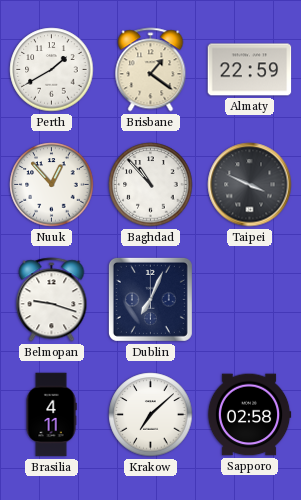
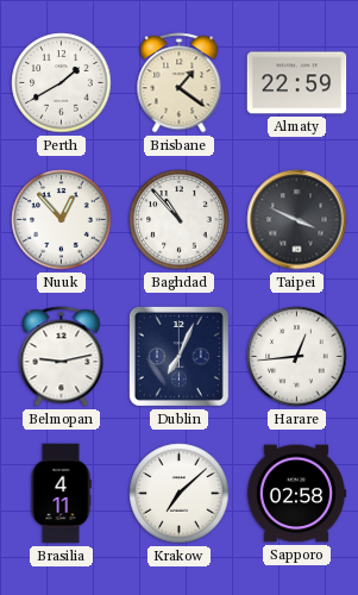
Belmopan: 9:18 -> 9:13
Harare: none -> 12:44
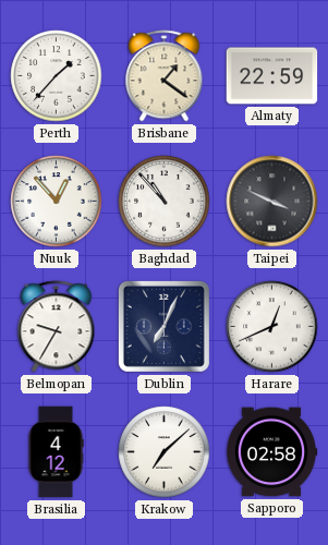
Perth: 1:40 -> 1:37
Belmopan: 9:13 -> 9:35
Harare: 12:44 -> 12:41
Brasilia: 4:11 -> 4:12
